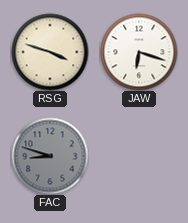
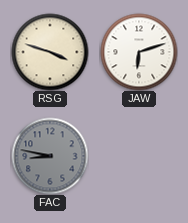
JAW: 6:18 -> 6:12
FAC: 8:48 -> 8:47
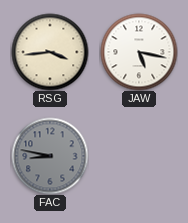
RSG: 3:48 -> 3:44
JAW: 6:12 -> 5:17
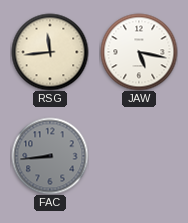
RSG: 3:44 -> 11:44
FAC: 8:47 -> 8:44
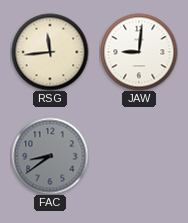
JAW: 5:17 -> 9:01
FAC: 8:44 -> 8:39
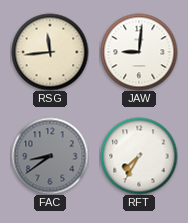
RFT: none -> 7:35
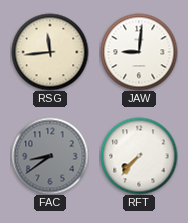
RFT: 7:35 -> 7:37
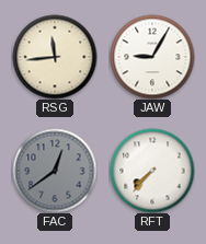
JAW: 9:01 -> 9:05
FAC: 8:39 -> 12:39
